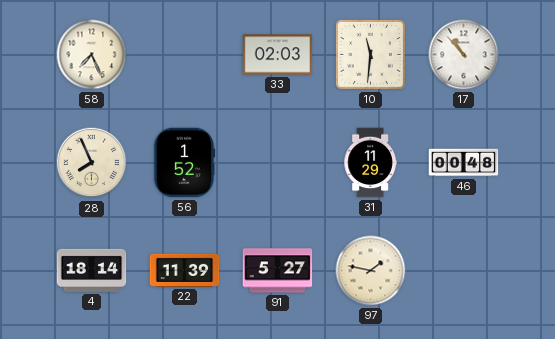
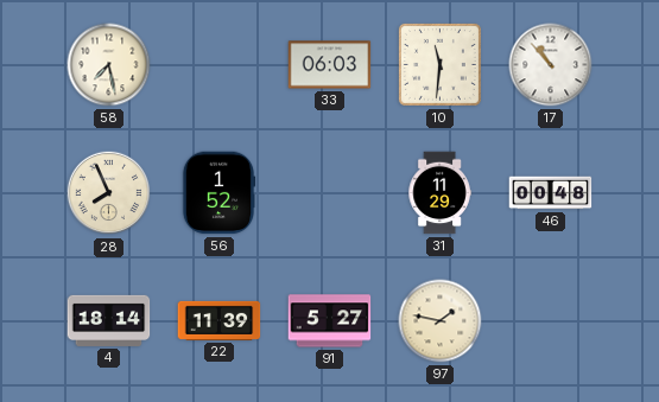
58: 7:26 -> 7:28
33: 02:03 -> 06:03
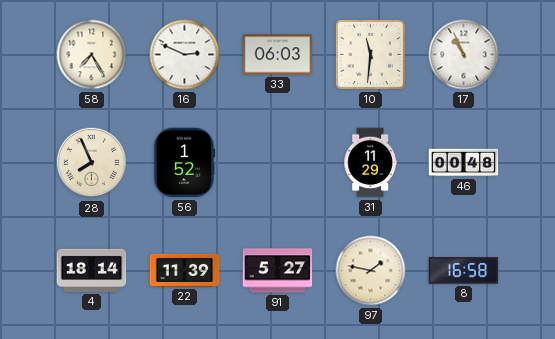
58: 7:28 -> 7:25
16: none -> 2:49
17: 10:53 -> 10:56
8: none -> 16:58
